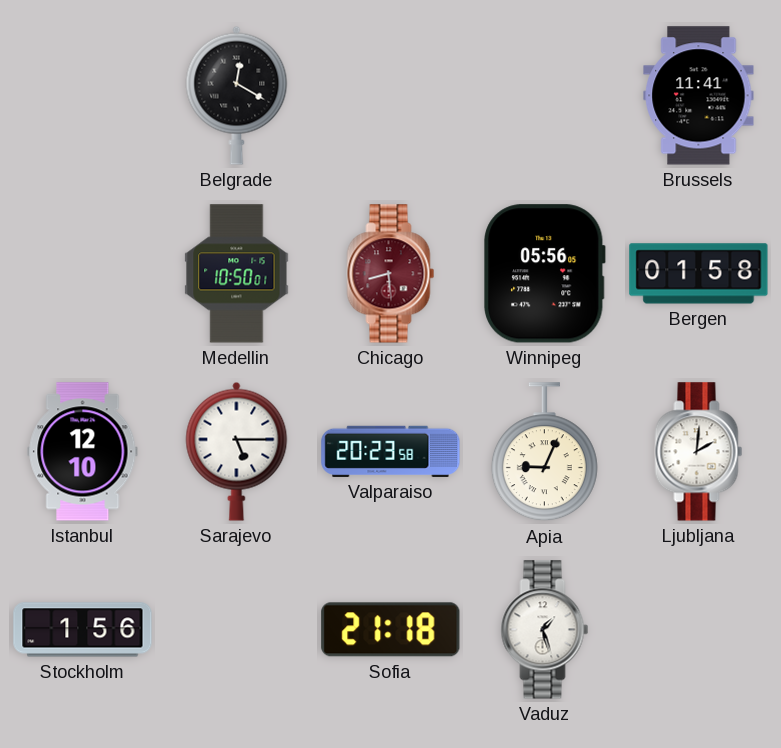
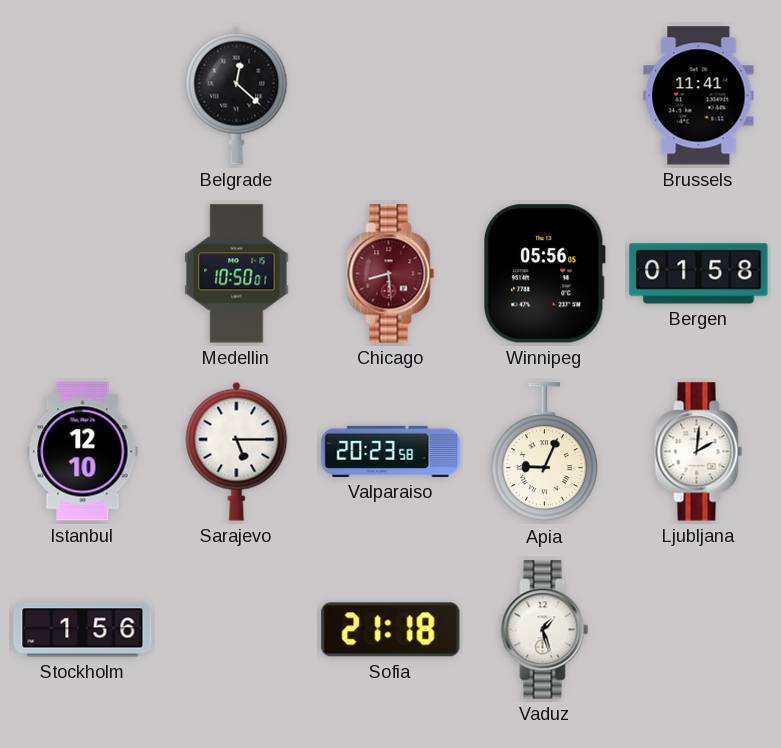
Belgrade: 12:20 -> 12:22
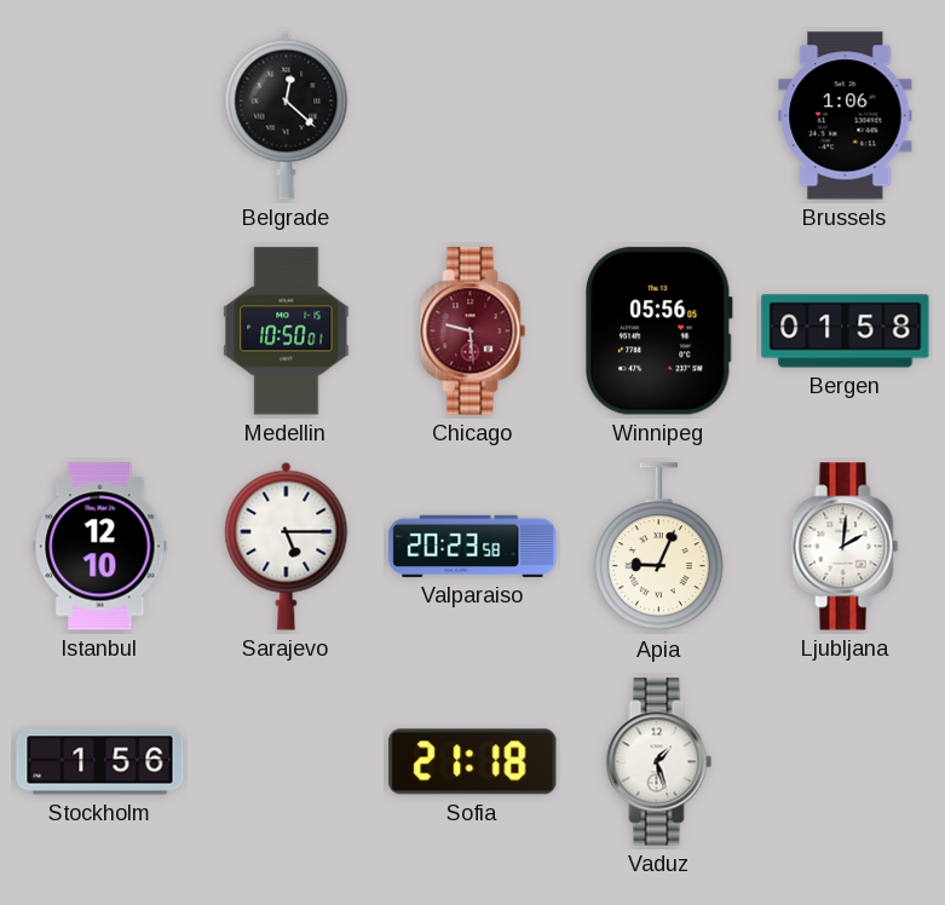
Brussels: 11:41 -> 1:06
Chicago: 8:29 -> 9:29
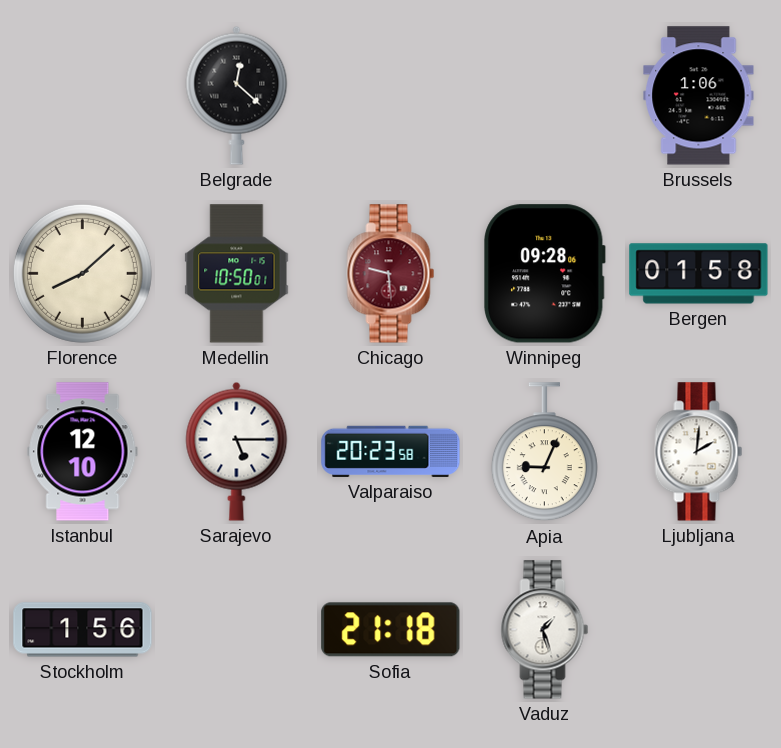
Florence: none -> 8:08
Winnipeg: 05:56 -> 09:28
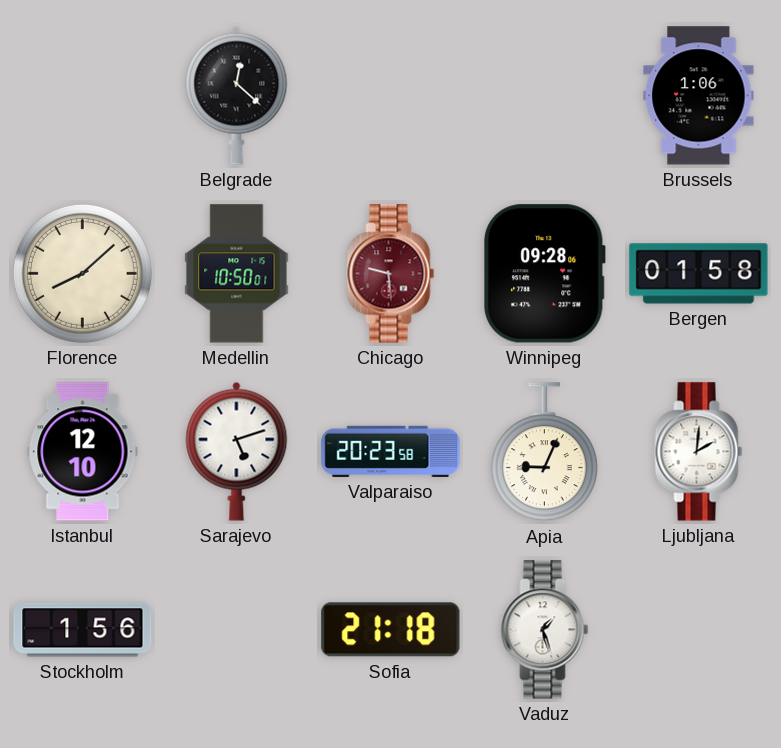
Sarajevo: 5:15 -> 5:12
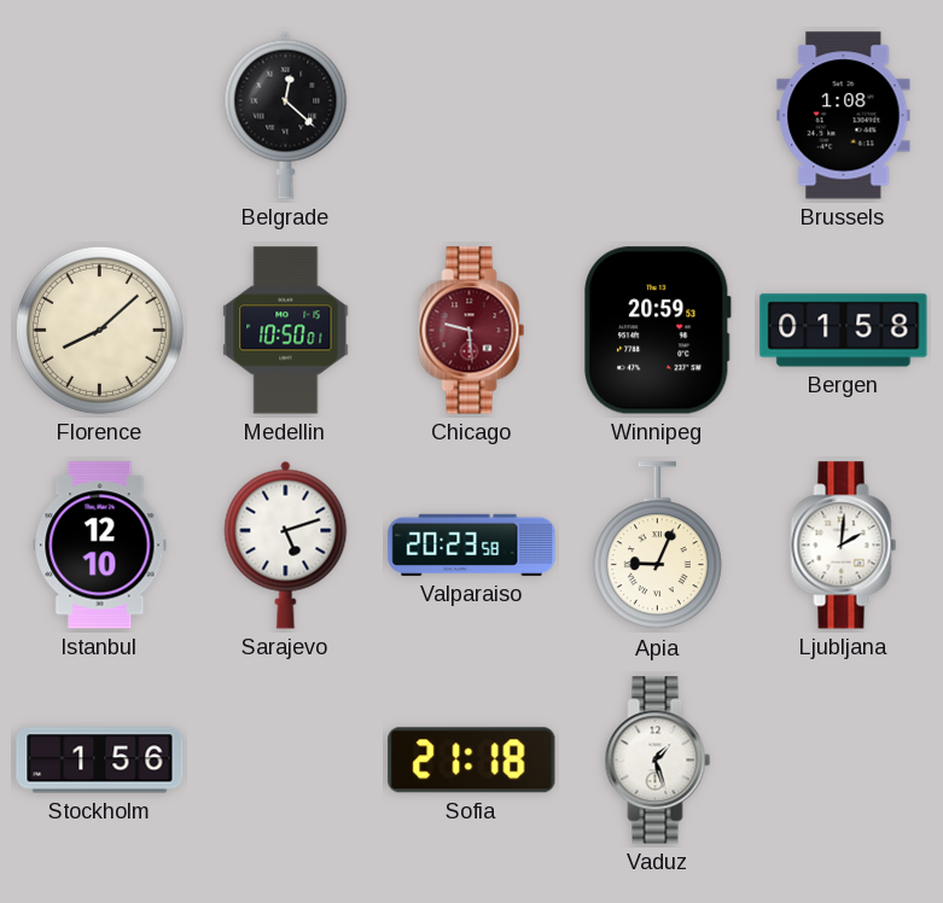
Brussels: 1:06 -> 1:08
Winnipeg: 09:28 -> 20:59
